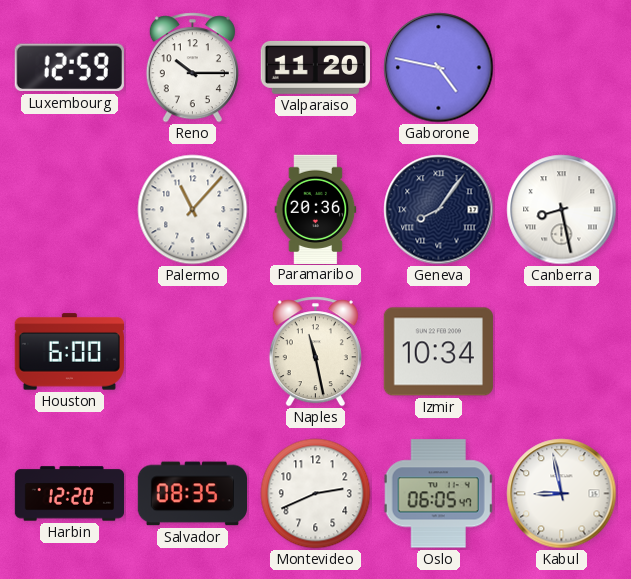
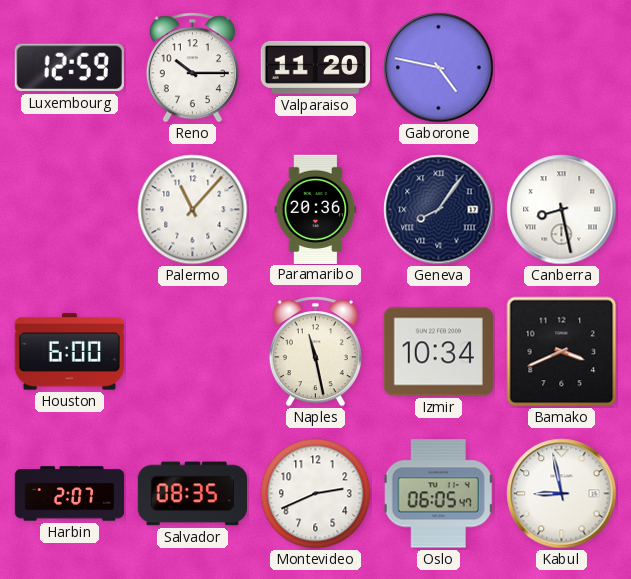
Bamako: none -> 3:41
Harbin: 12:20 -> 2:07
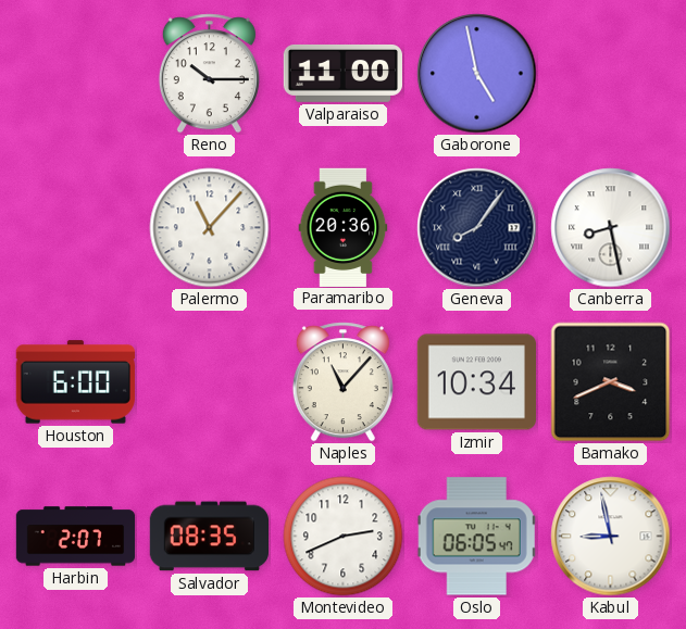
Luxembourg: 12:59 -> none
Valparaiso: 11:20 -> 11:00
Gaborone: 4:47 -> 4:58
Naples: 11:28 -> 11:07
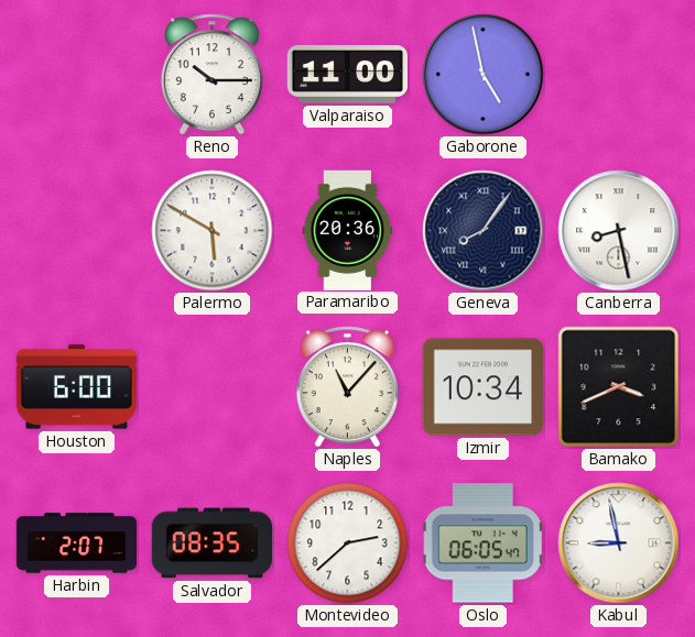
Palermo: 11:07 -> 5:50
Montevideo: 2:41 -> 2:38
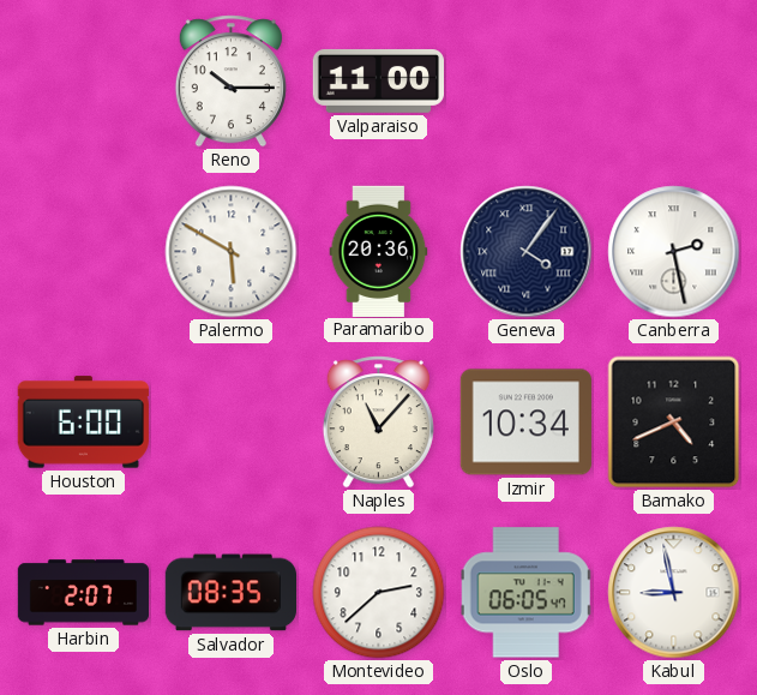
Gaborone: 4:58 -> none
Geneva: 8:06 -> 4:06
Canberra: 8:28 -> 2:28
Bamako: 3:41 -> 4:41
